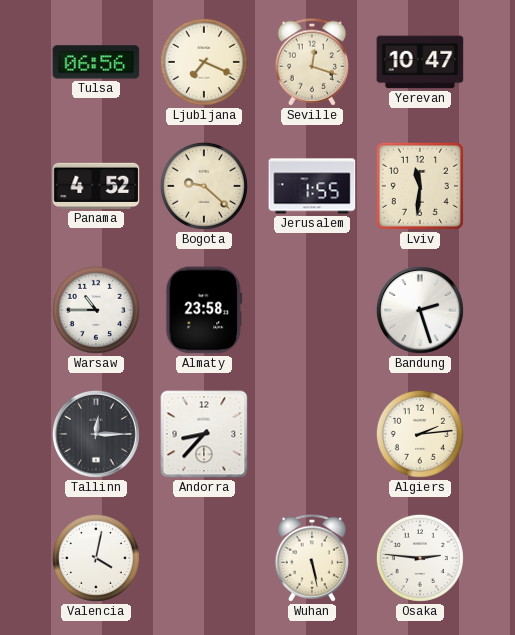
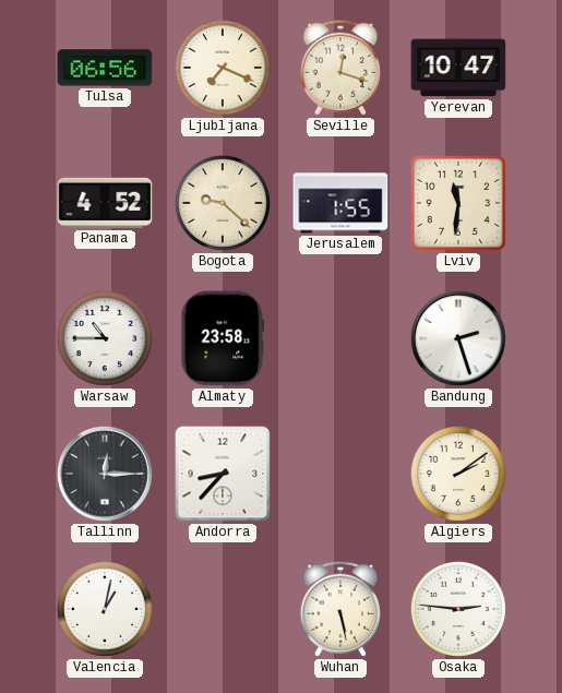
Algiers: 2:14 -> 2:09
Valencia: 4:02 -> 1:02
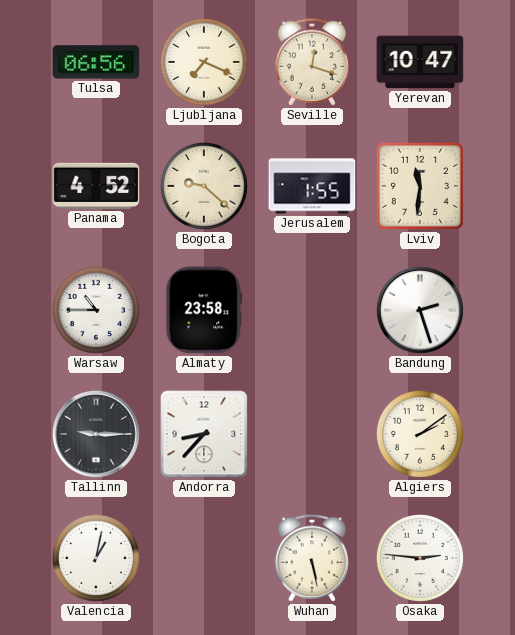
Tallinn: 12:15 -> 9:15
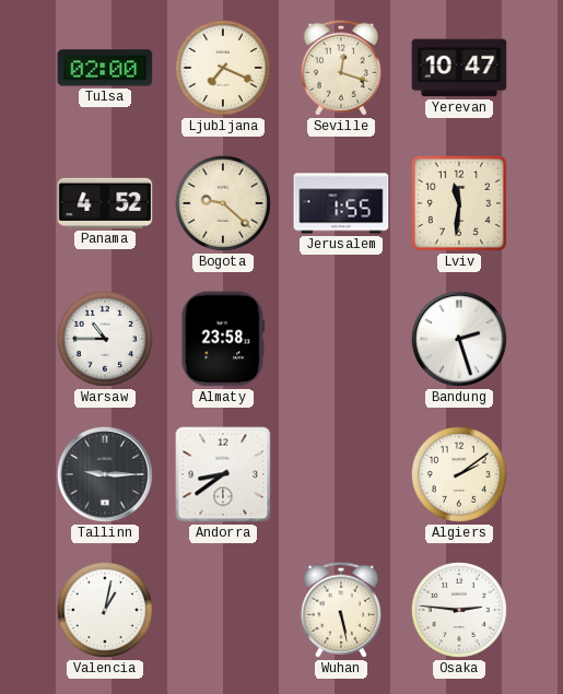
Tulsa: 06:56 -> 02:00
Andorra: 8:37 -> 8:39
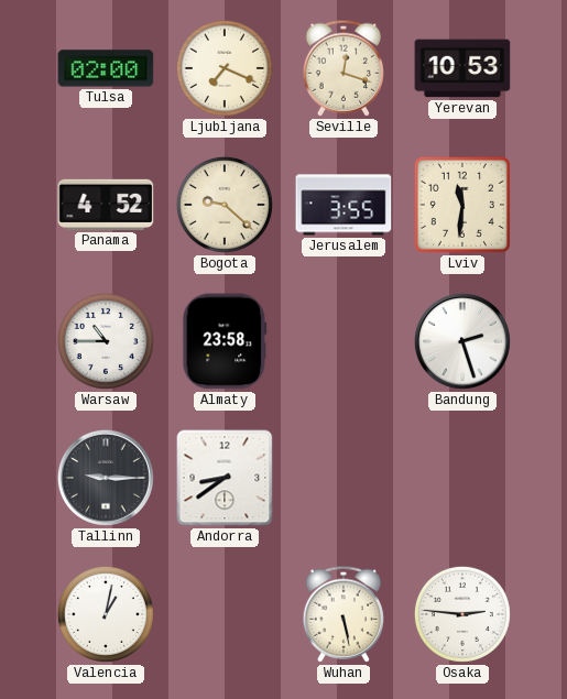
Yerevan: 10:47 -> 10:53
Jerusalem: 1:55 -> 3:55
Algiers: 2:09 -> none
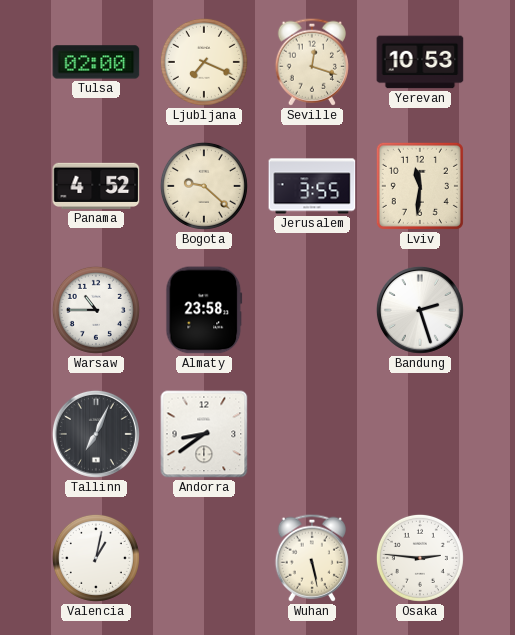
Tallinn: 9:15 -> 7:04
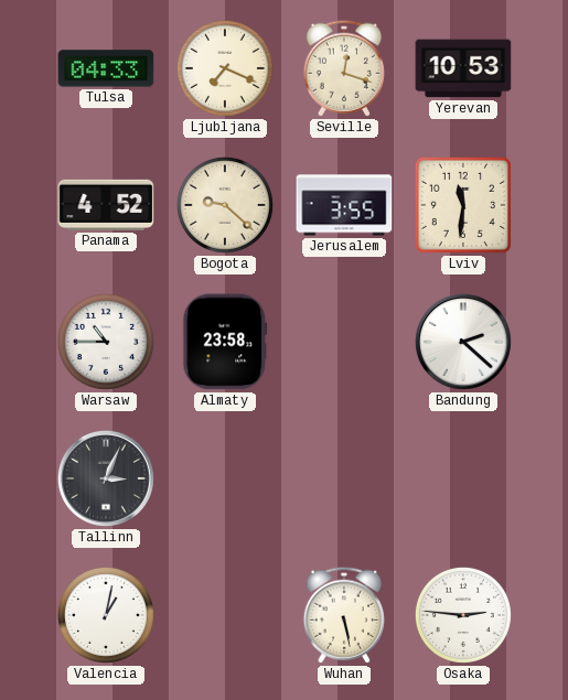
Tulsa: 02:00 -> 04:33
Bandung: 2:27 -> 2:22
Tallinn: 7:04 -> 3:04
Andorra: 8:39 -> none
